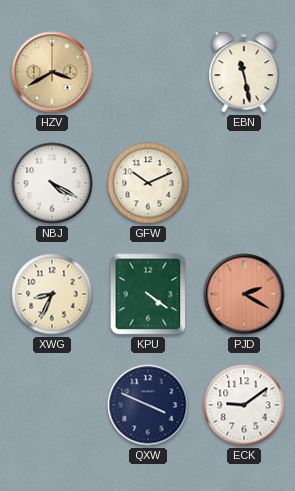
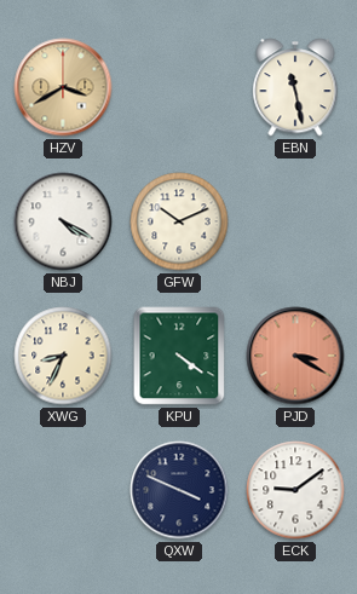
PJD: 2:20 -> 3:20
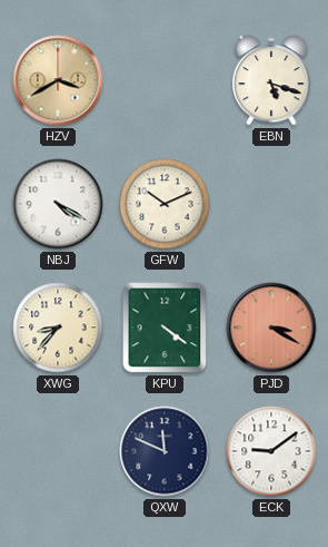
EBN: 11:28 -> 5:18
XWG: 8:34 -> 8:37
QXW: 3:49 -> 11:49
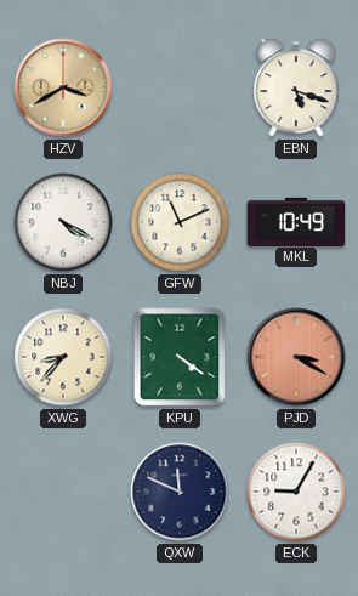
GFW: 10:11 -> 11:11
MKL: none -> 10:49
ECK: 9:09 -> 9:05
